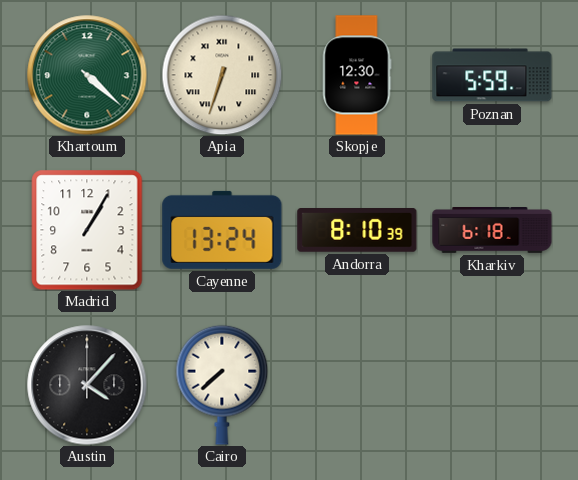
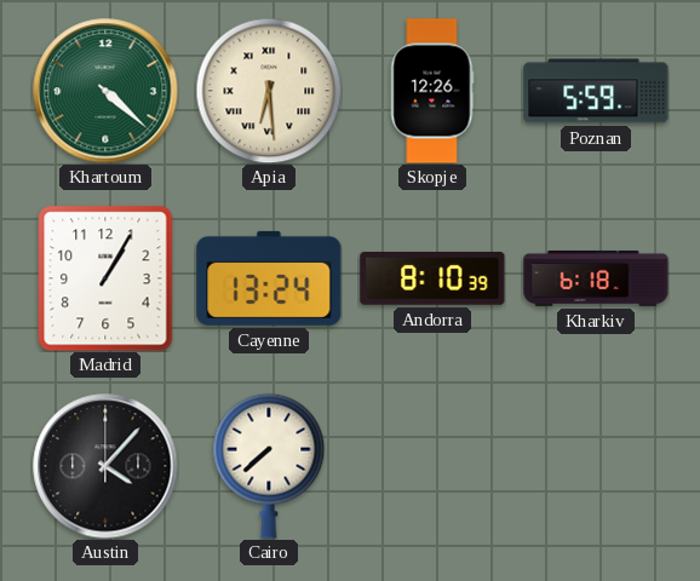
Apia: 6:33 -> 6:29
Skopje: 12:30 -> 12:26
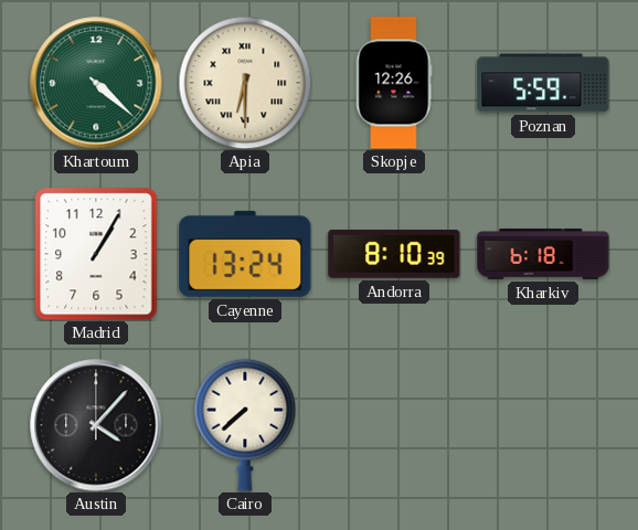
Apia: 6:29 -> 6:30
